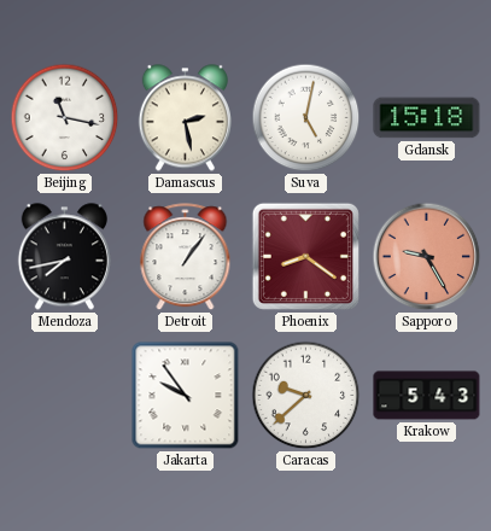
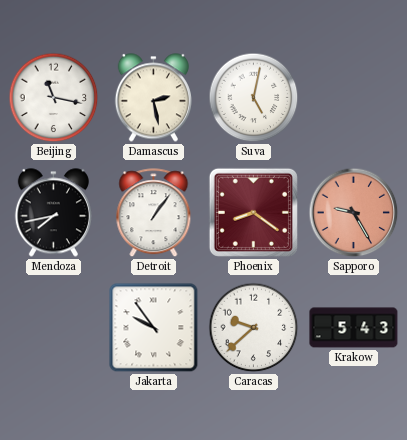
Gdansk: 15:18 -> none
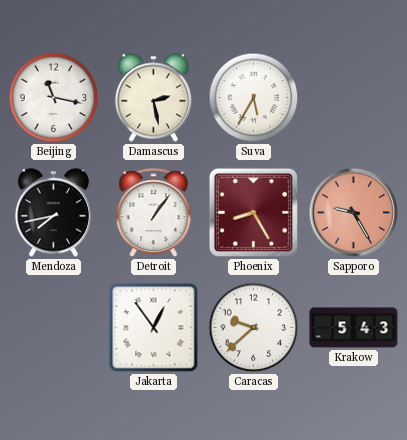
Suva: 5:02 -> 5:35
Phoenix: 8:21 -> 8:25
Jakarta: 9:54 -> 12:54
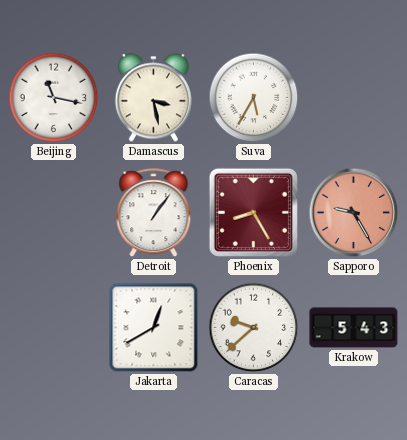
Damascus: 2:28 -> 3:28
Mendoza: 7:43 -> none
Jakarta: 12:54 -> 12:40
